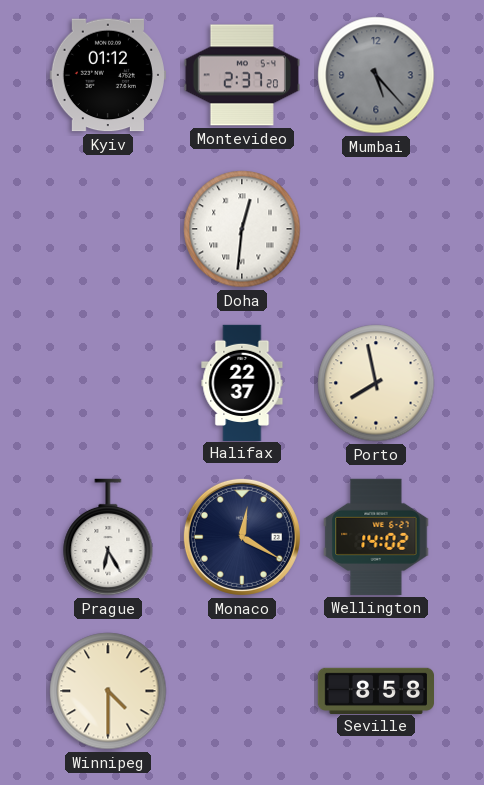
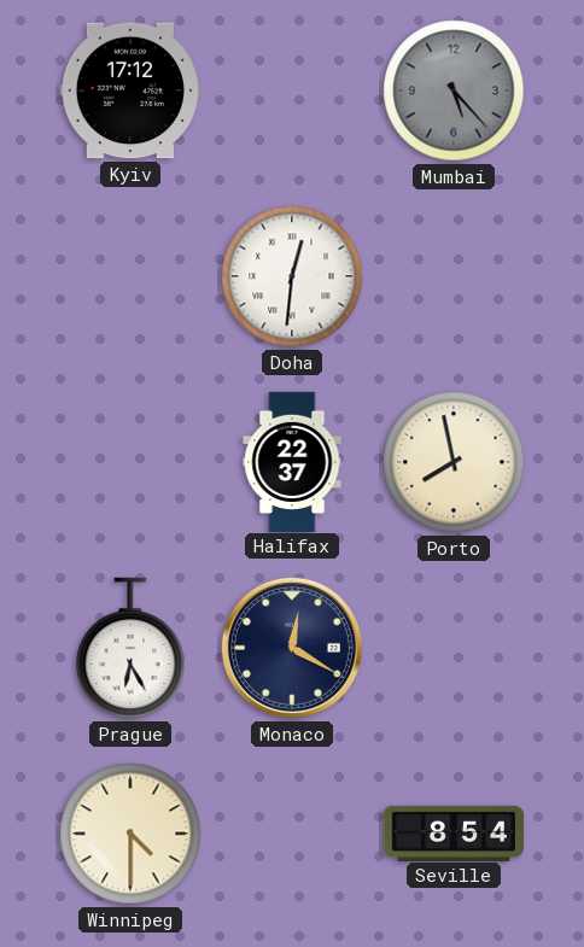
Kyiv: 01:12 -> 17:12
Montevideo: 2:37 -> none
Wellington: 14:02 -> none
Seville: 8:58 -> 8:54
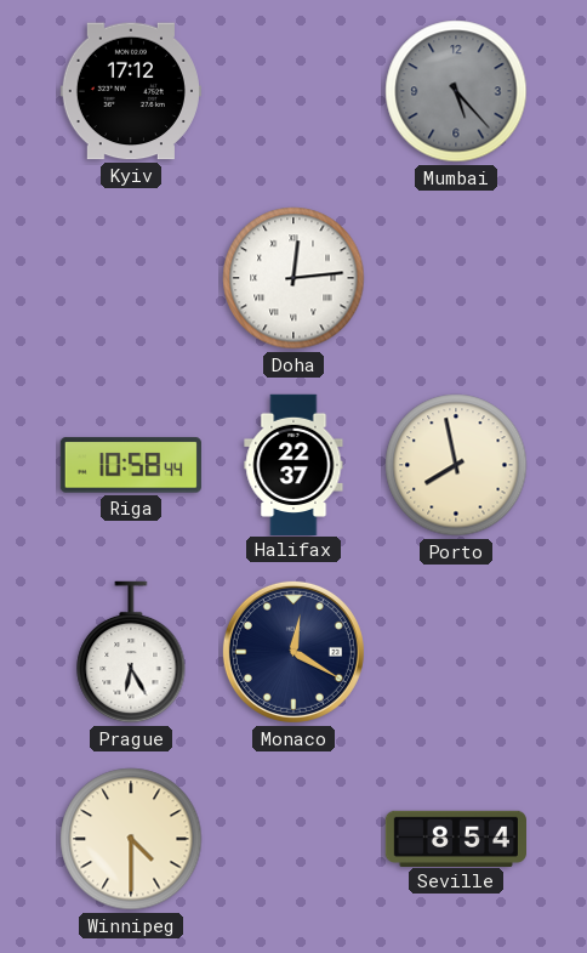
Doha: 12:31 -> 12:14
Riga: none -> 10:58
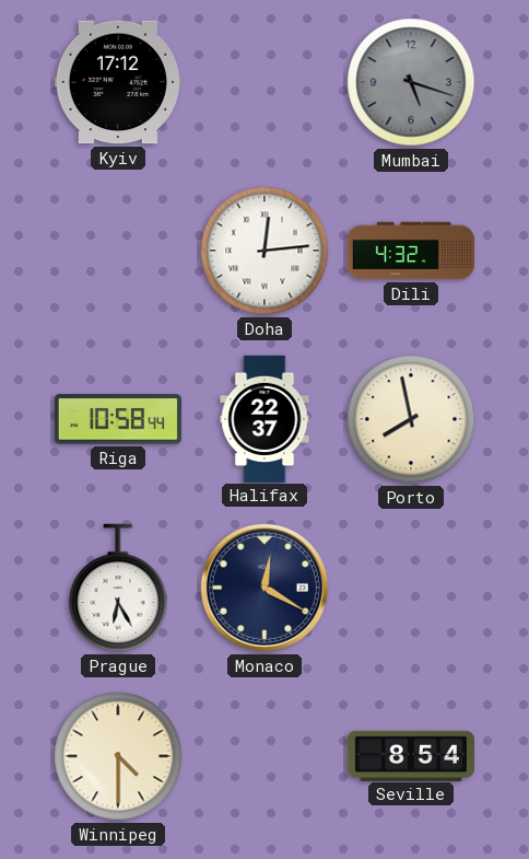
Mumbai: 5:23 -> 5:18
Dili: none -> 4:32
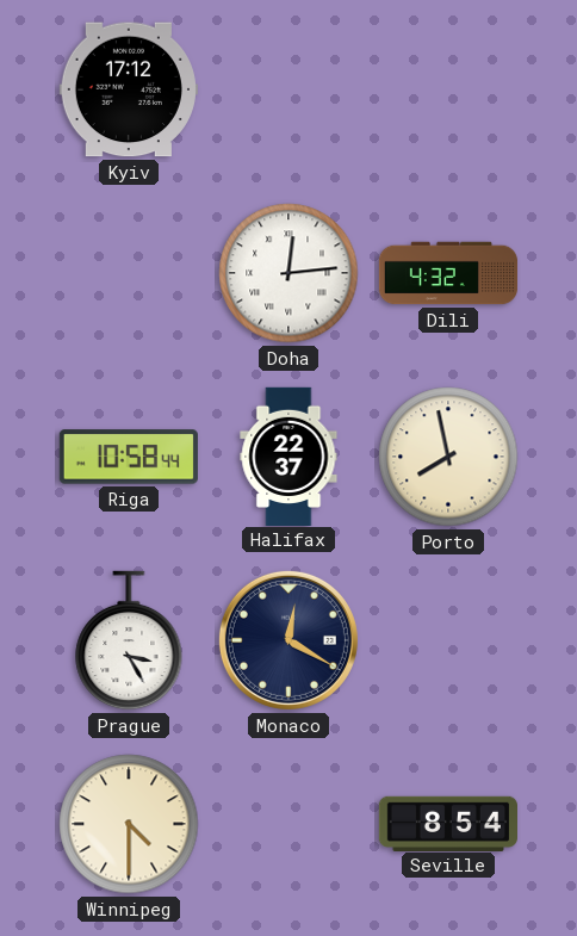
Mumbai: 5:18 -> none
Prague: 6:25 -> 3:25
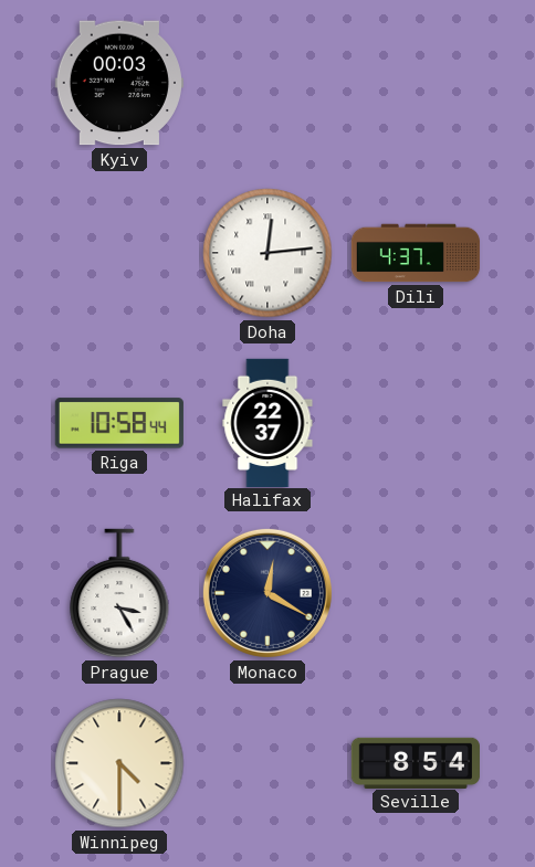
Kyiv: 17:12 -> 00:03
Dili: 4:32 -> 4:37
Porto: 7:58 -> none
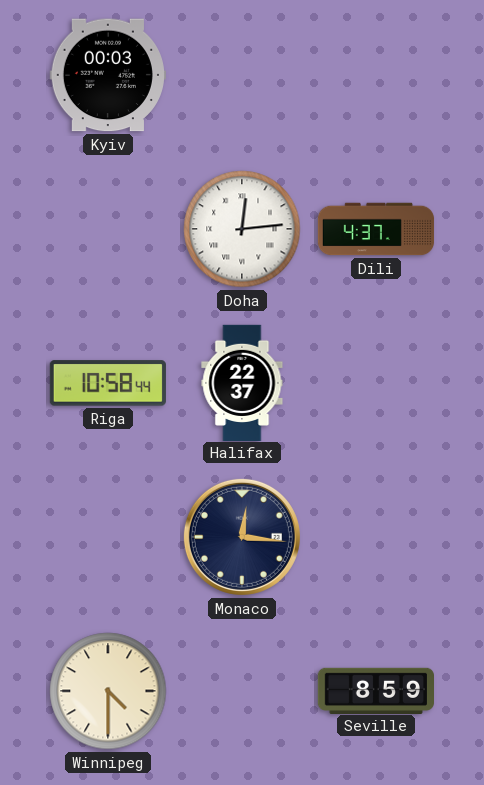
Prague: 3:25 -> none
Monaco: 12:20 -> 12:16
Seville: 8:54 -> 8:59
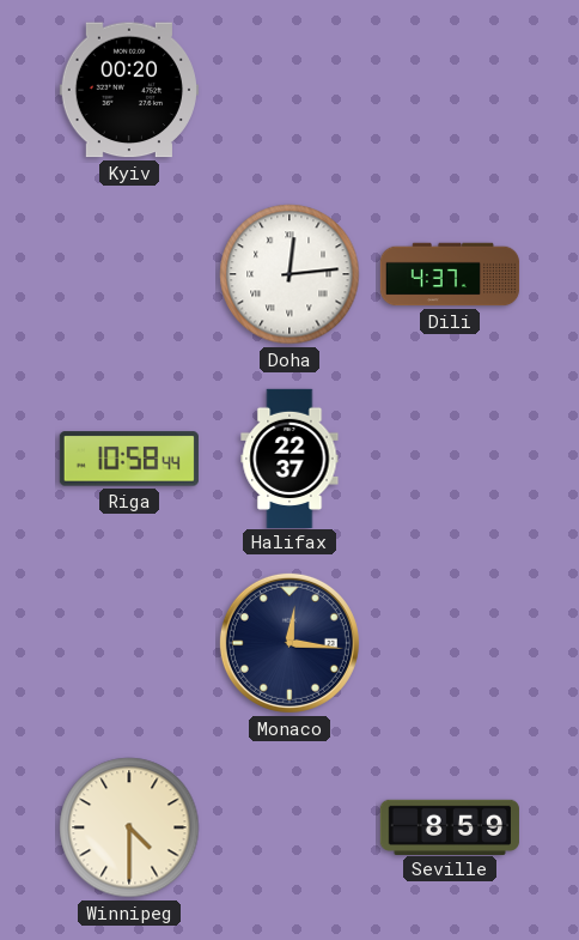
Kyiv: 00:03 -> 00:20
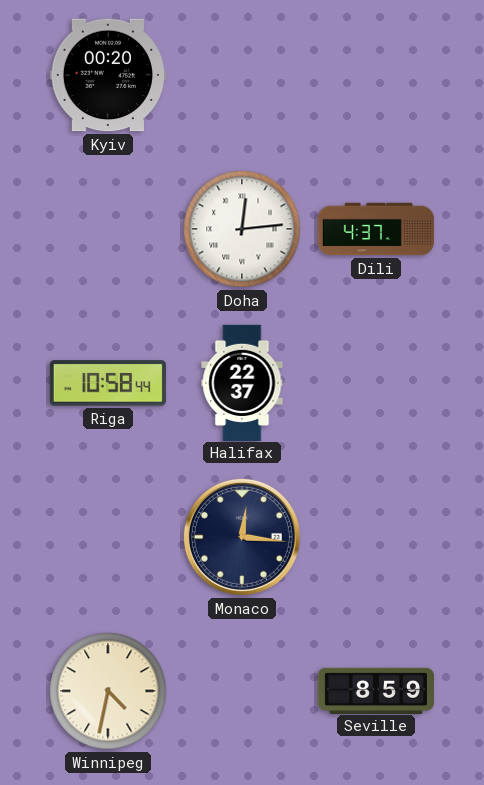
Winnipeg: 4:30 -> 4:32
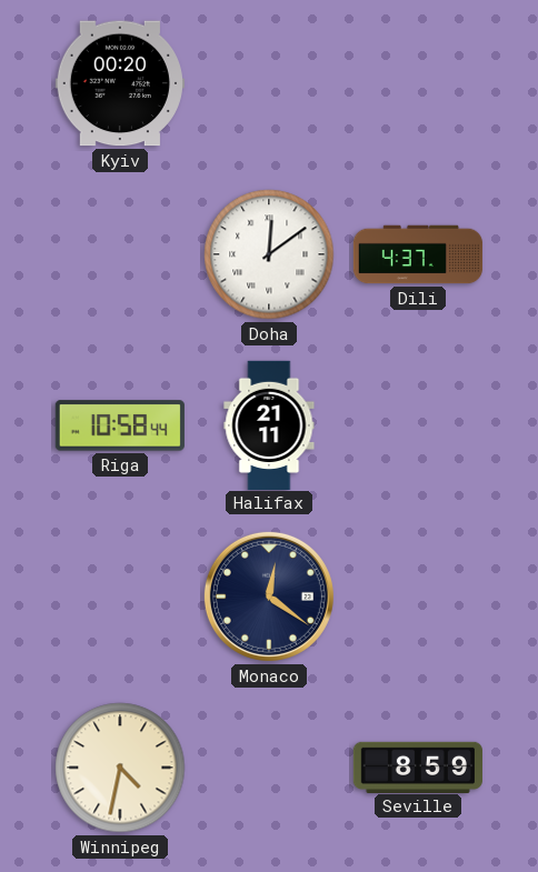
Doha: 12:14 -> 12:09
Halifax: 22:37 -> 21:11
Monaco: 12:16 -> 12:21
